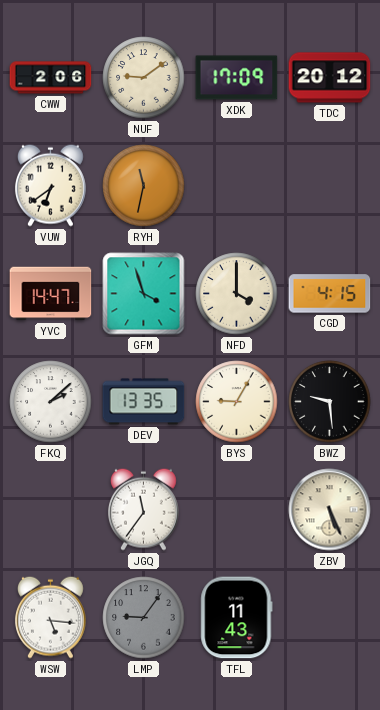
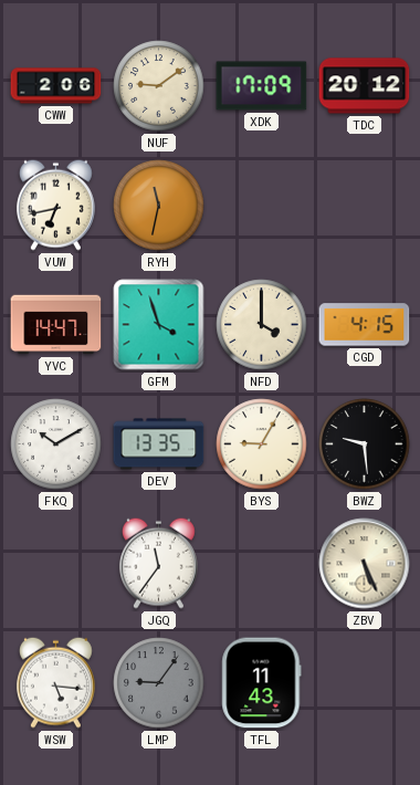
VUW: 6:39 -> 6:43
FKQ: 2:08 -> 10:10
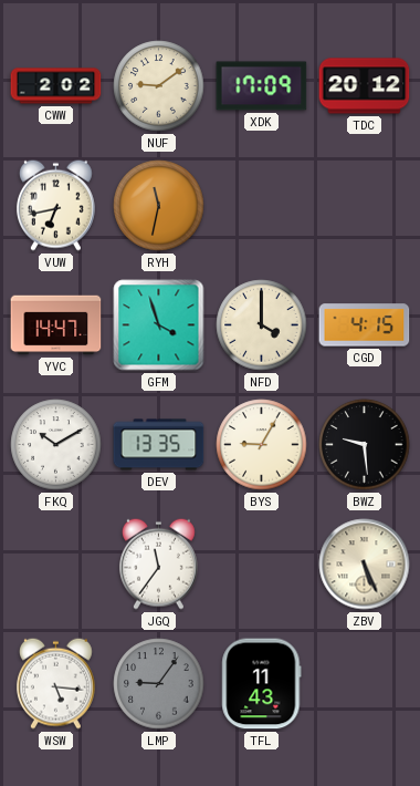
CWW: 2:06 -> 2:02
